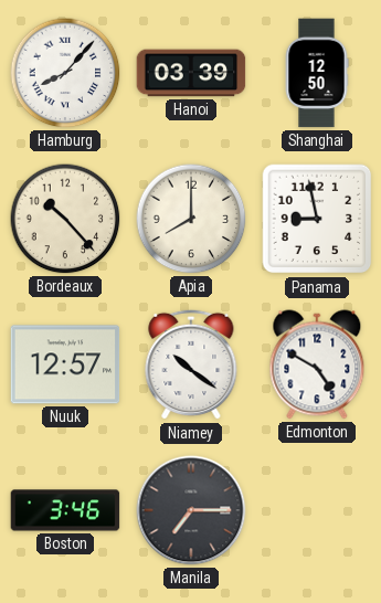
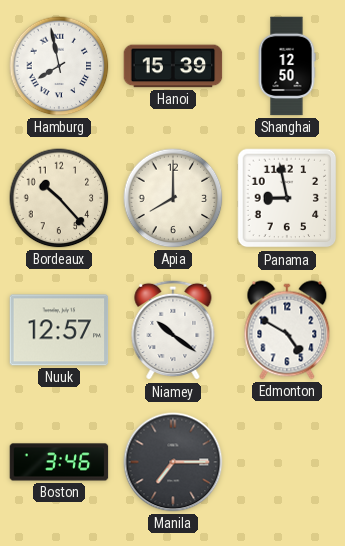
Hamburg: 8:07 -> 7:58
Hanoi: 03:39 -> 15:39
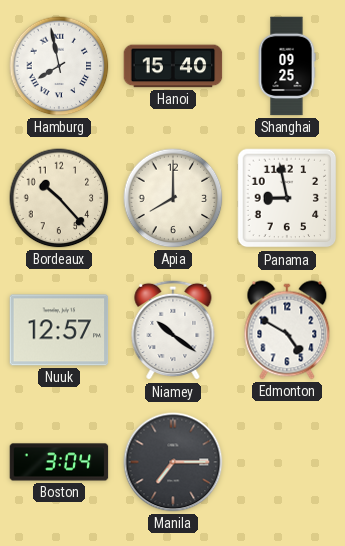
Hanoi: 15:39 -> 15:40
Shanghai: 12:50 -> 09:25
Boston: 3:46 -> 3:04
